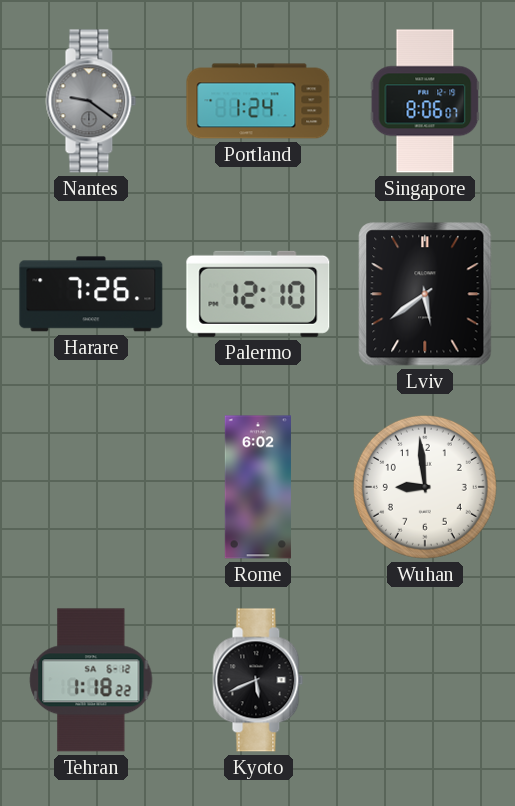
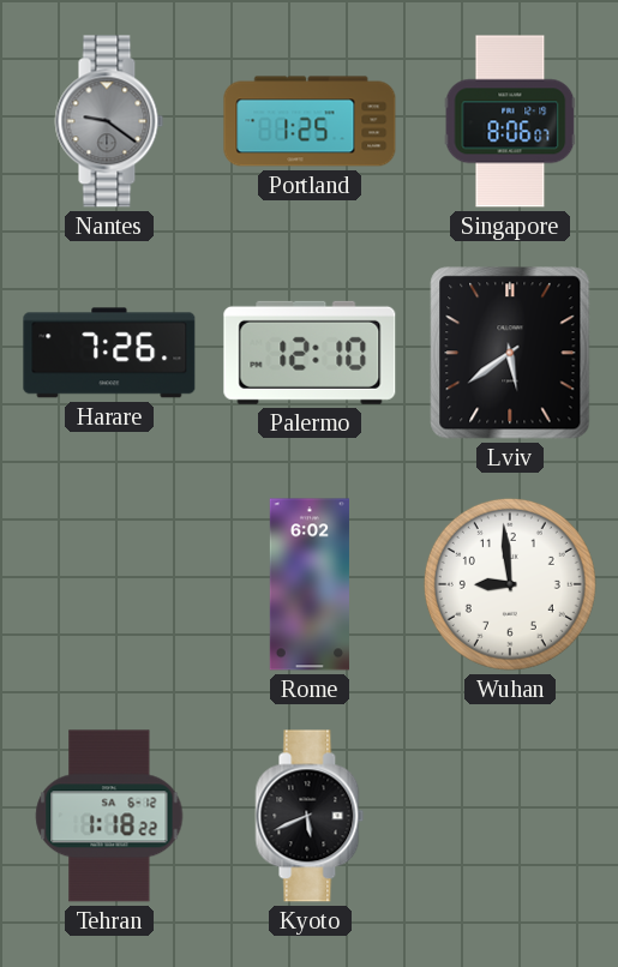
Portland: 1:24 -> 1:25
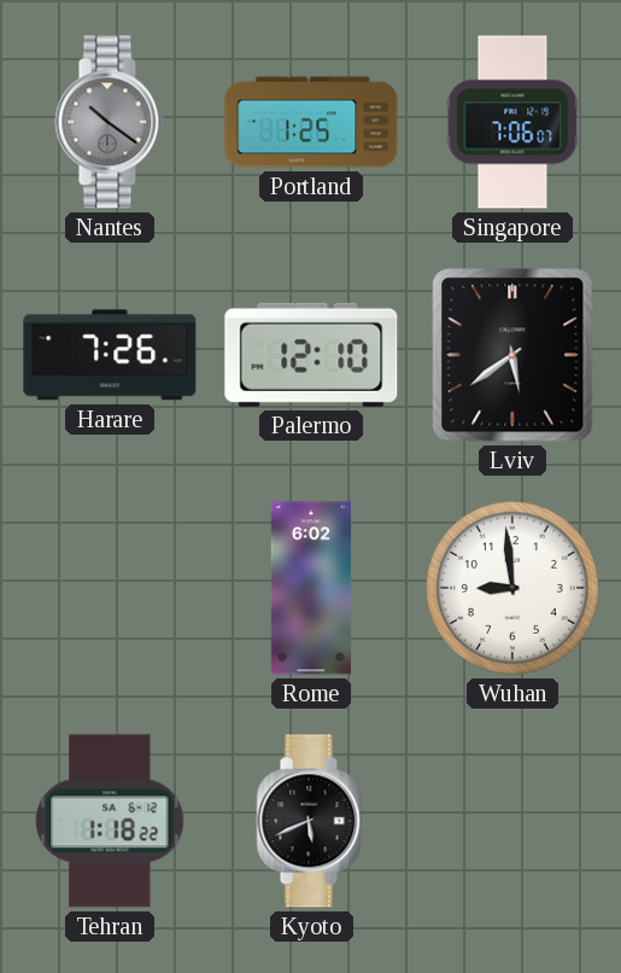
Nantes: 9:21 -> 10:21
Singapore: 8:06 -> 7:06
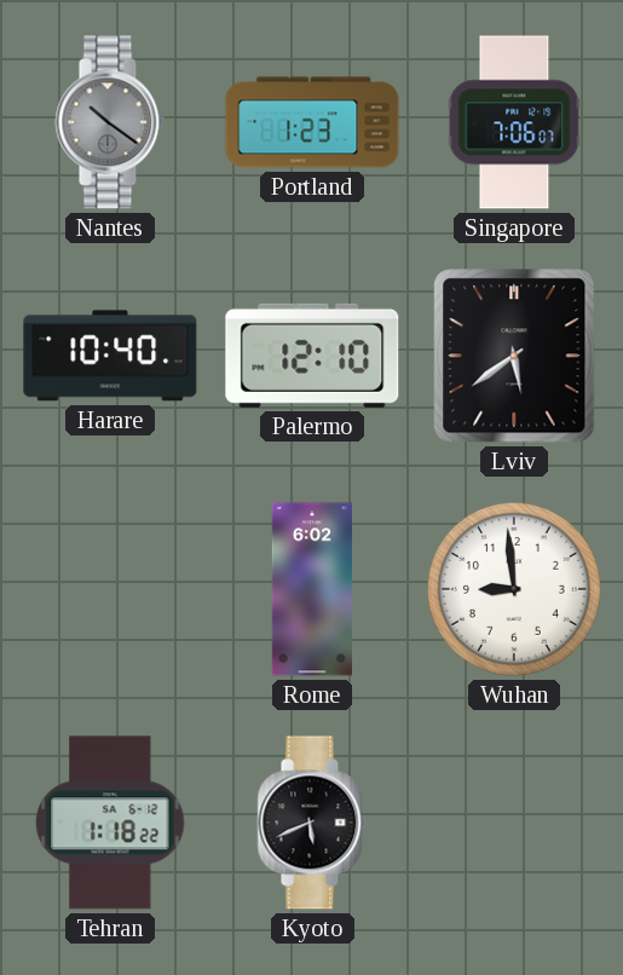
Portland: 1:25 -> 1:23
Harare: 7:26 -> 10:40
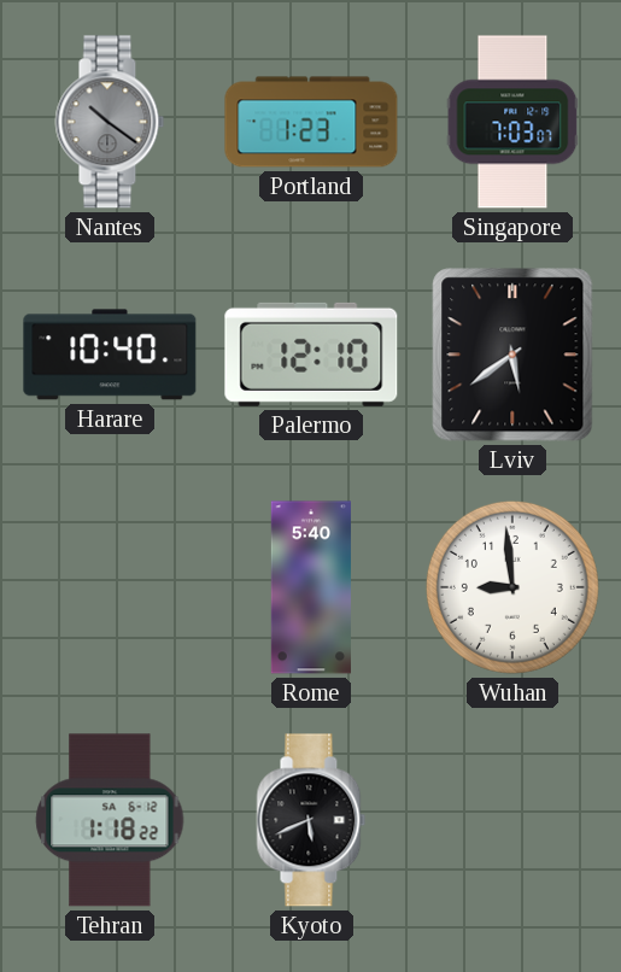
Singapore: 7:06 -> 7:03
Rome: 6:02 -> 5:40
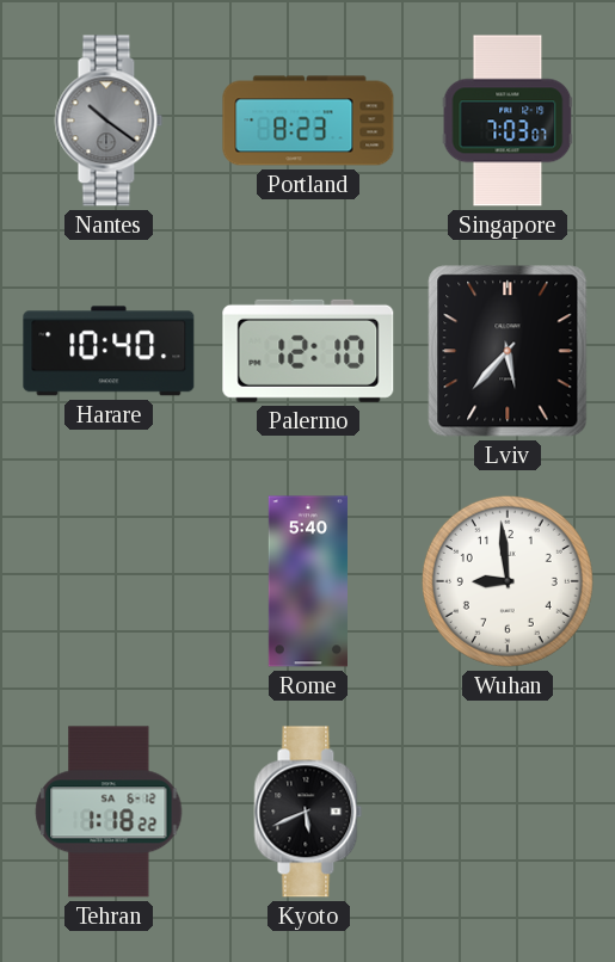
Portland: 1:23 -> 8:23
Lviv: 5:39 -> 5:37
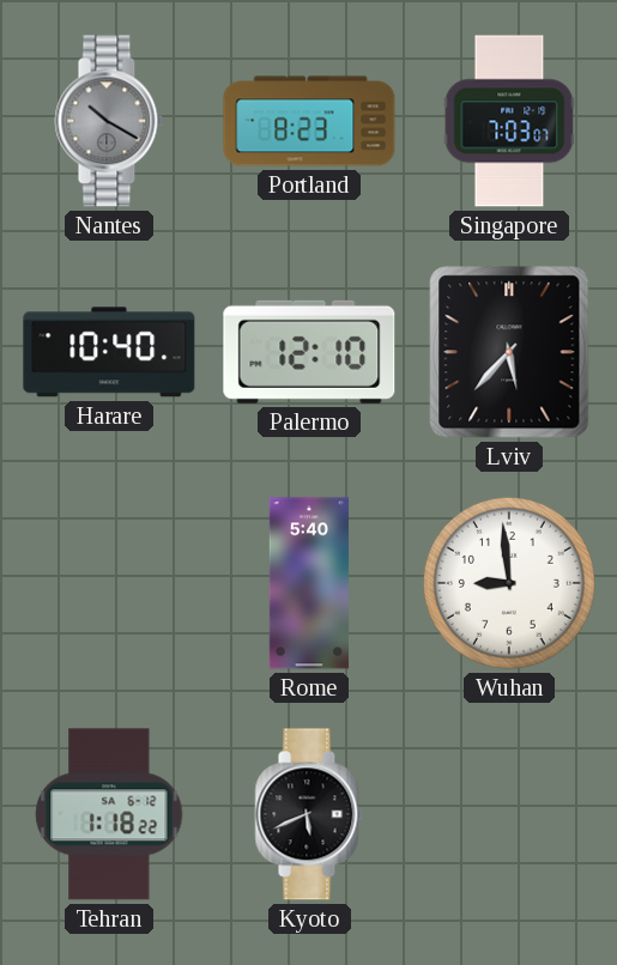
Nantes: 10:21 -> 10:20
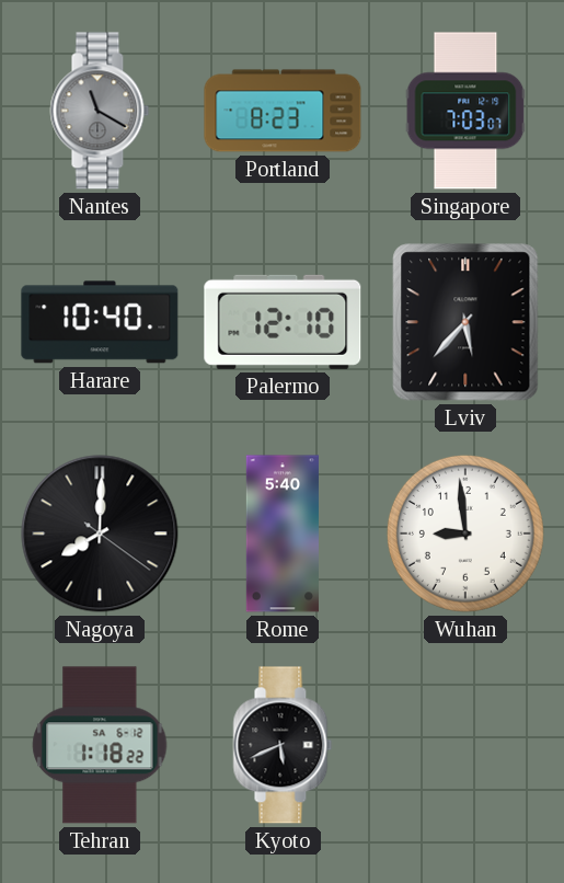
Nantes: 10:20 -> 11:20
Nagoya: none -> 8:00
